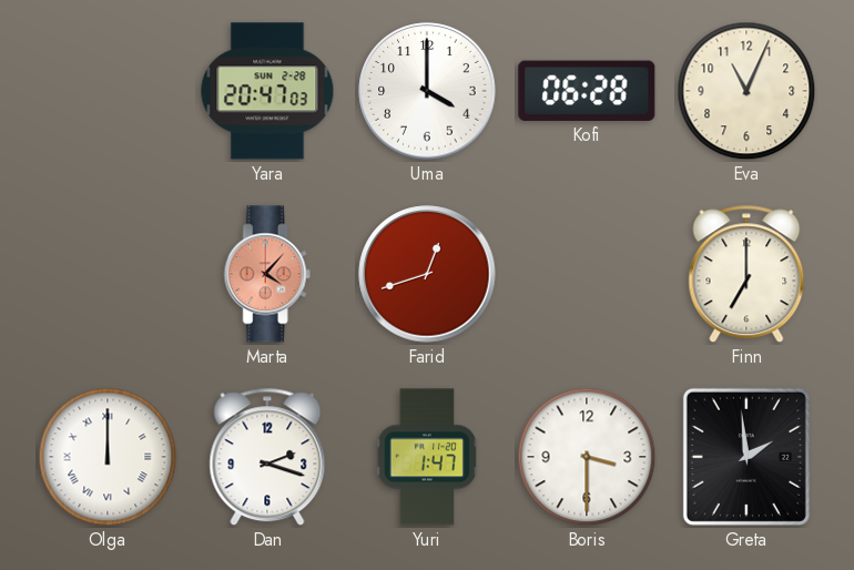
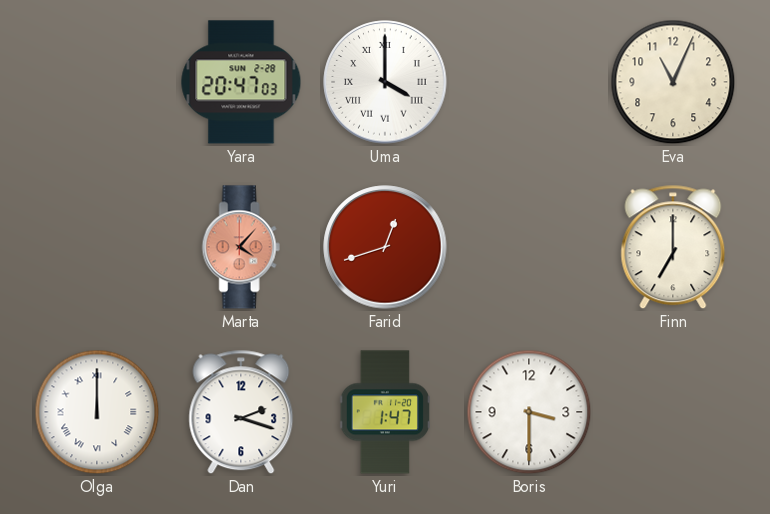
Uma numerals: Arabic -> Roman
Kofi: 06:28 -> none
Greta: 1:59 -> none
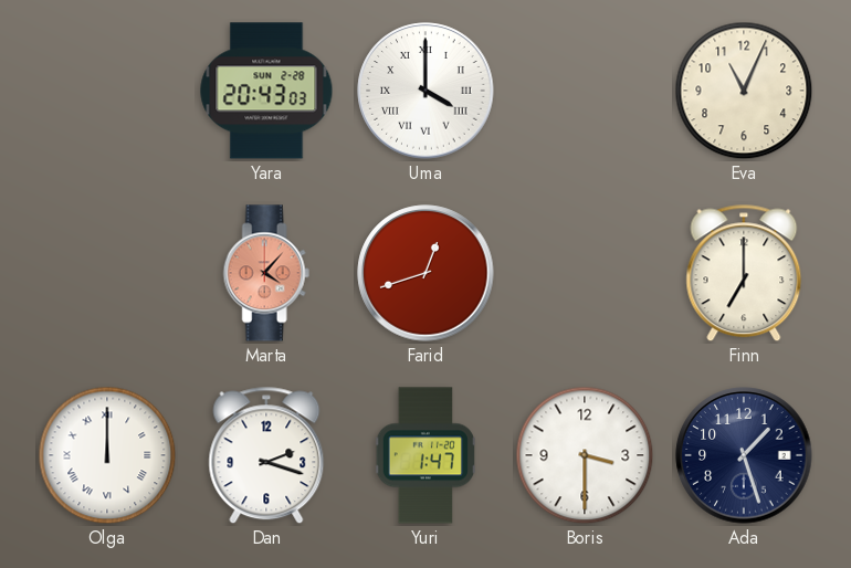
Yara: 20:47 -> 20:43
Ada: none -> 1:27
